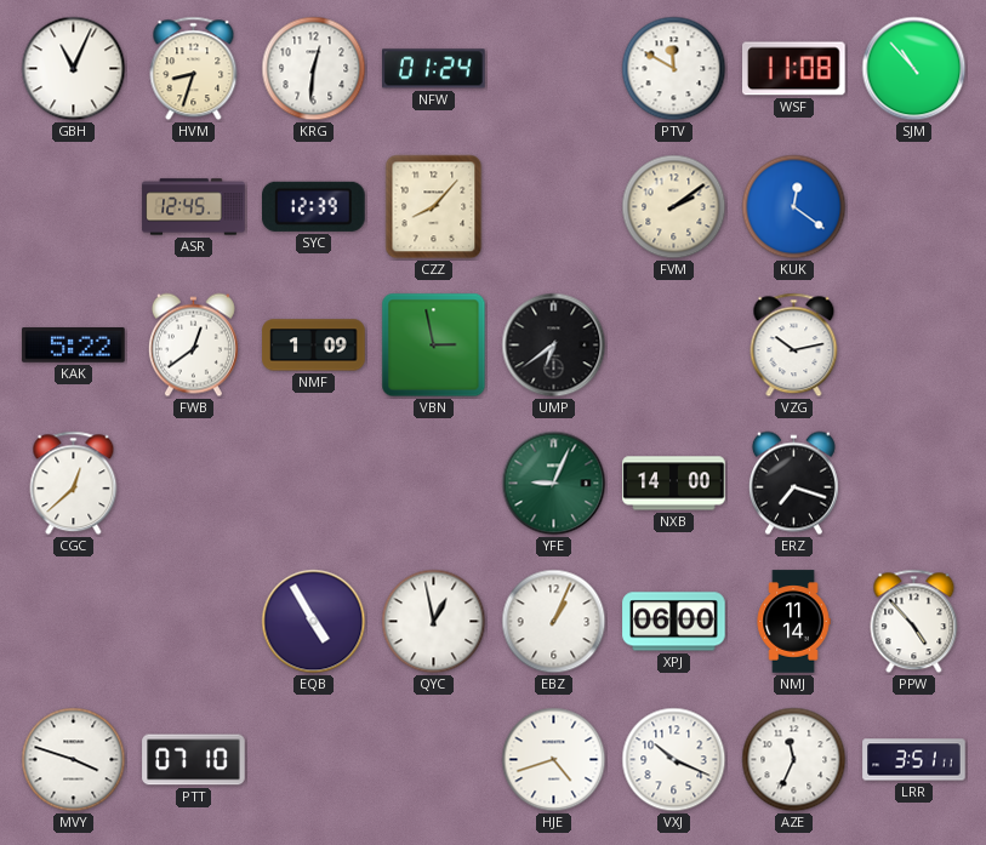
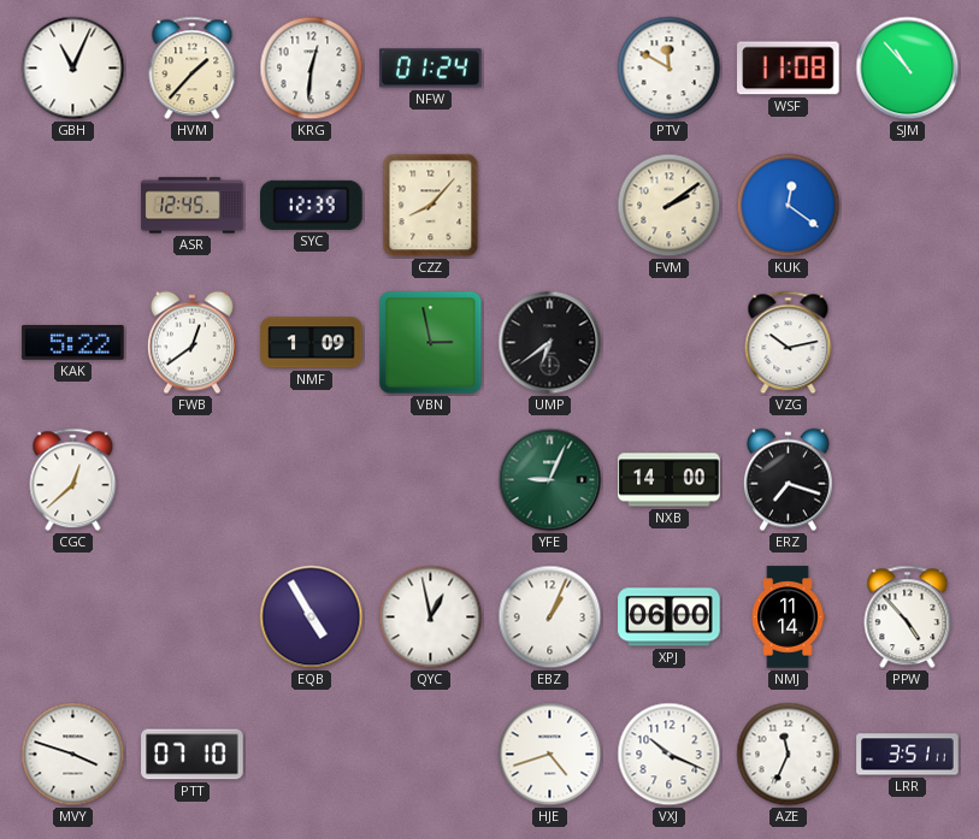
HVM: 8:33 -> 1:37
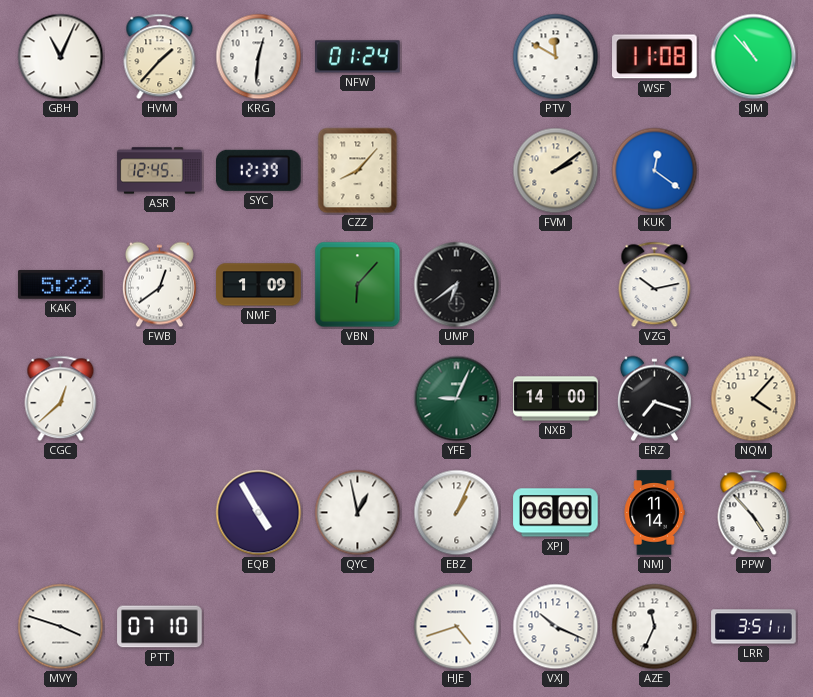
VBN: 2:58 -> 6:07
NQM: none -> 4:07
